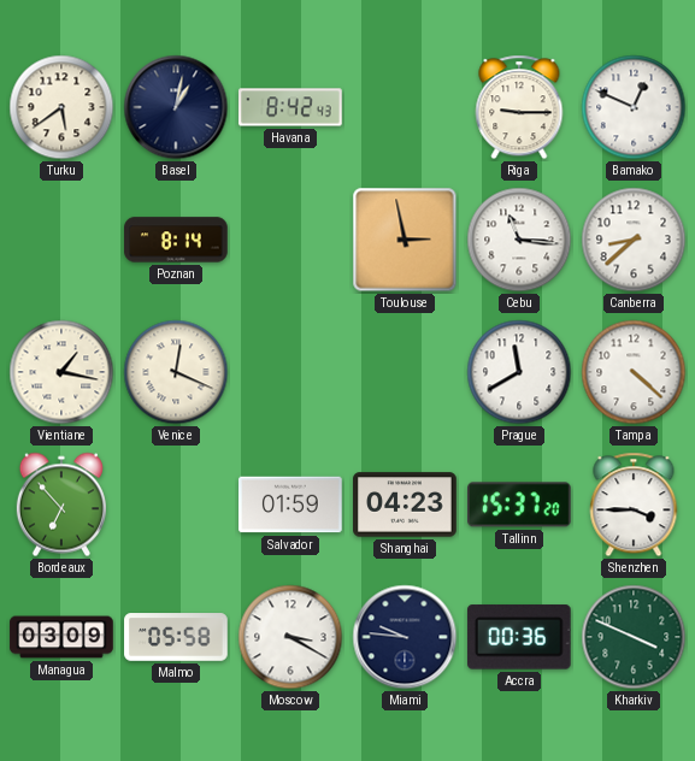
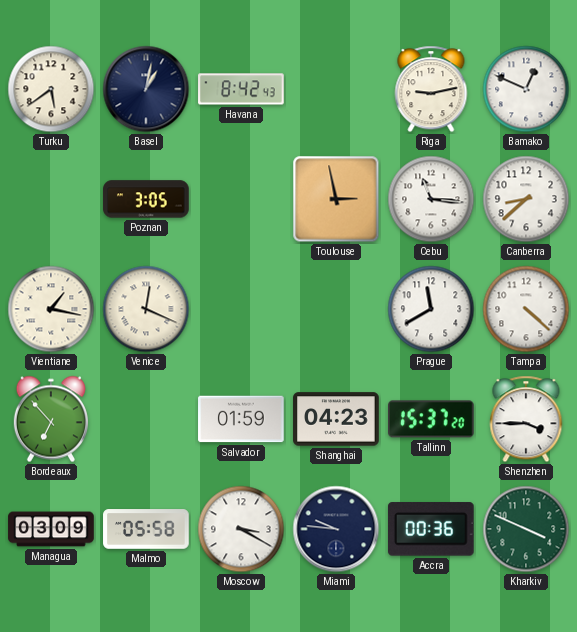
Riga: 9:15 -> 9:13
Poznan: 8:14 -> 3:05
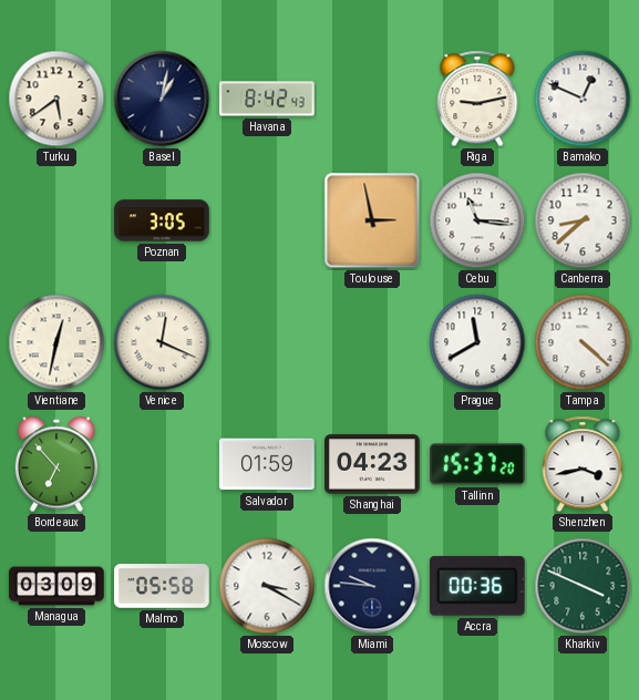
Vientiane: 1:17 -> 12:32
Shenzhen: 3:45 -> 3:43
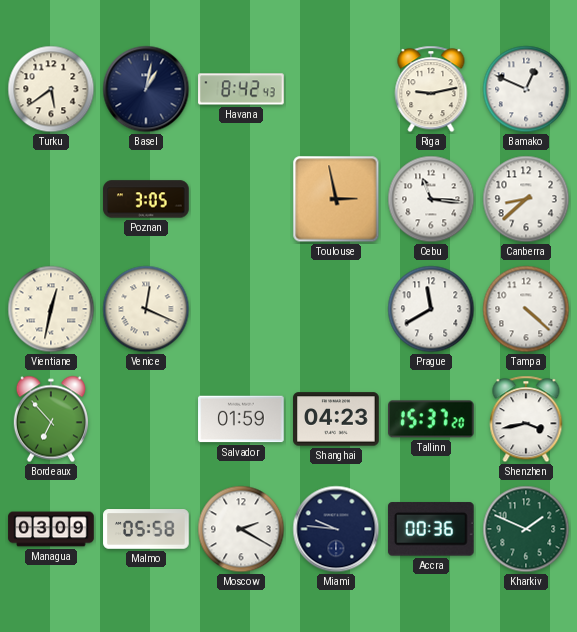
Moscow: 3:20 -> 2:20
Kharkiv: 3:49 -> 1:49
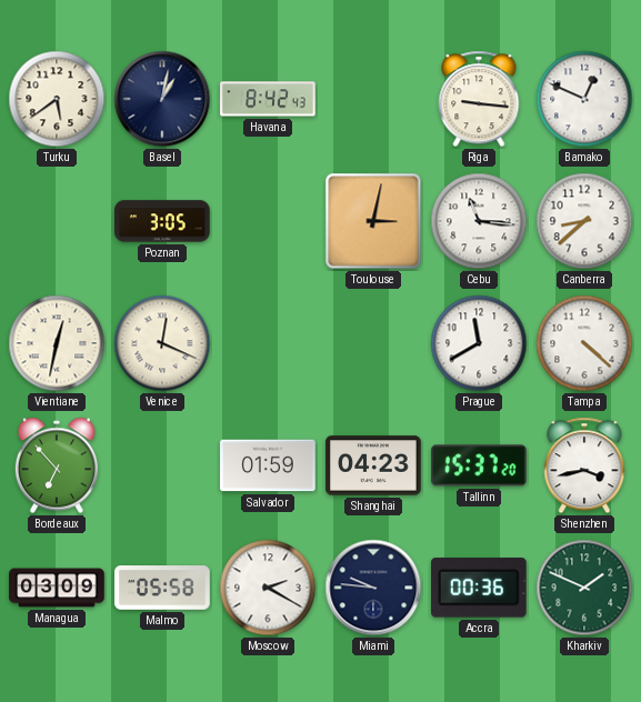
Riga: 9:13 -> 9:16
Toulouse: 2:58 -> 3:02
